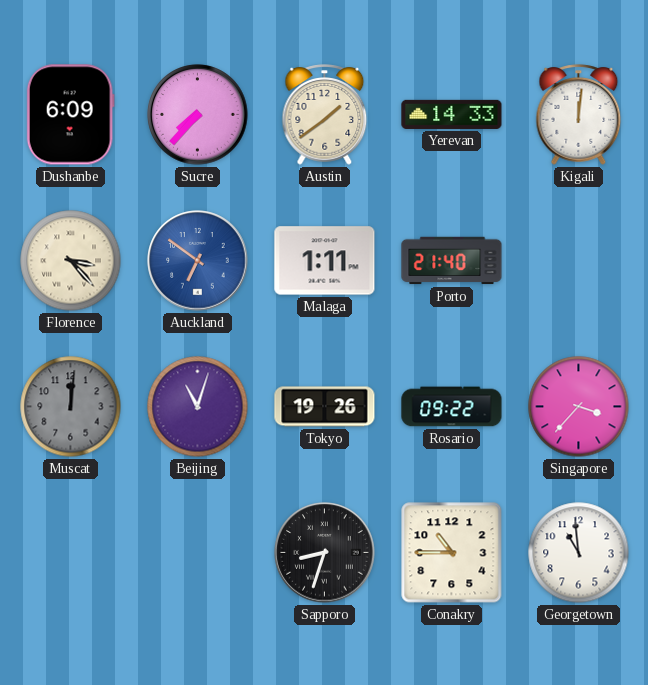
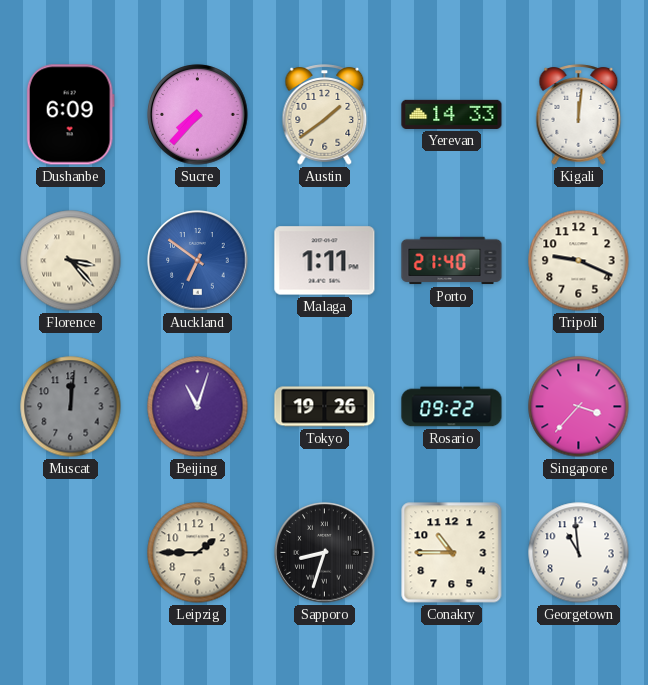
Tripoli: none -> 9:19
Leipzig: none -> 1:45
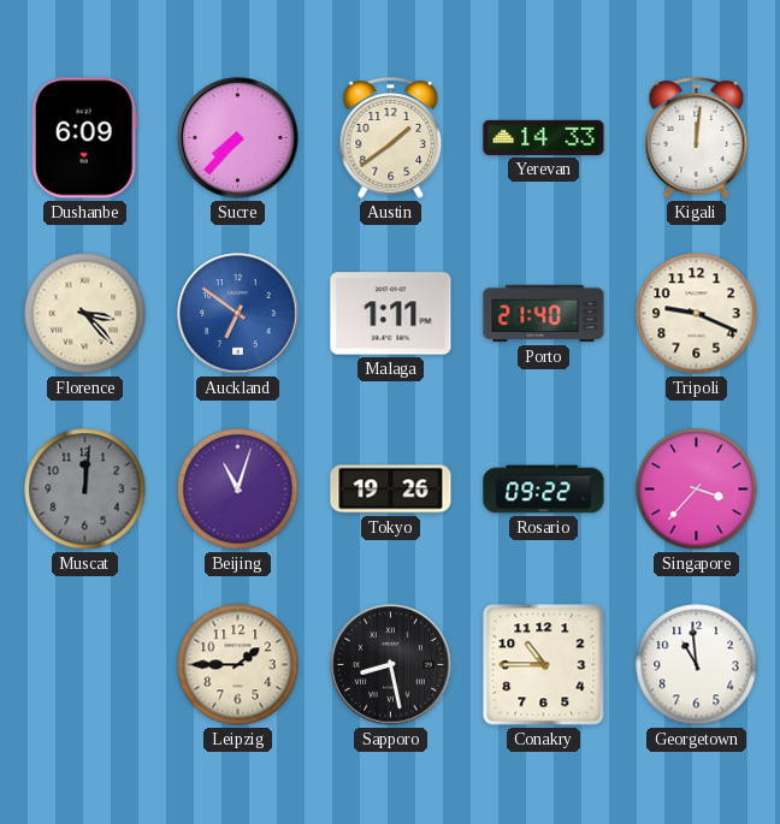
Sapporo: 8:33 -> 8:28
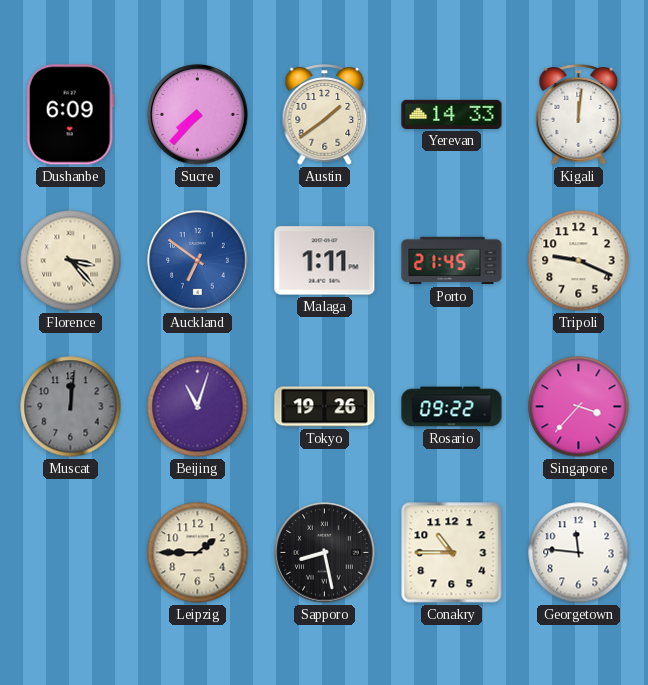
Porto: 21:40 -> 21:45
Georgetown: 10:59 -> 11:46
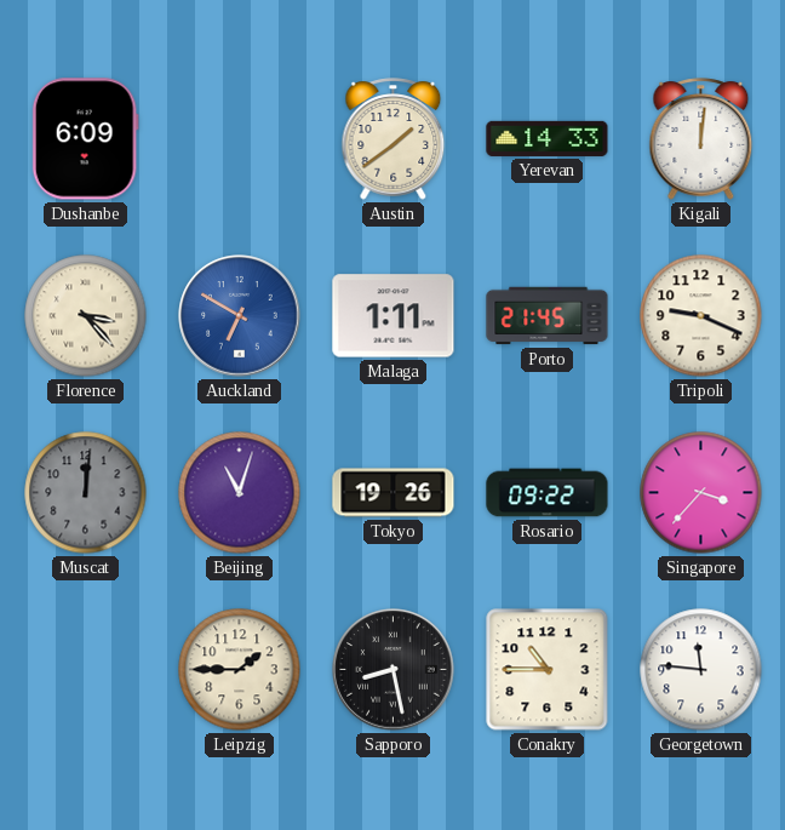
Sucre: 7:37 -> none
Auckland: 6:51 -> 6:50
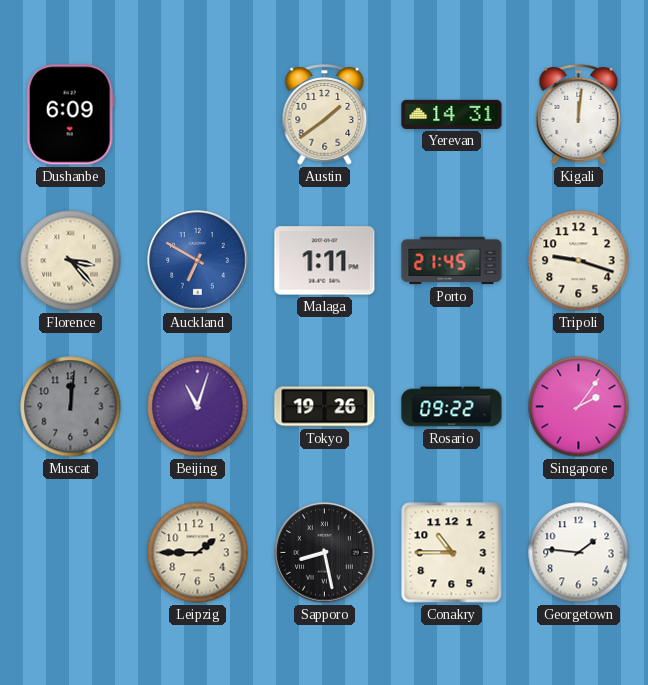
Yerevan: 14:33 -> 14:31
Tripoli: 9:19 -> 9:18
Singapore: 3:37 -> 2:06
Georgetown: 11:46 -> 1:46
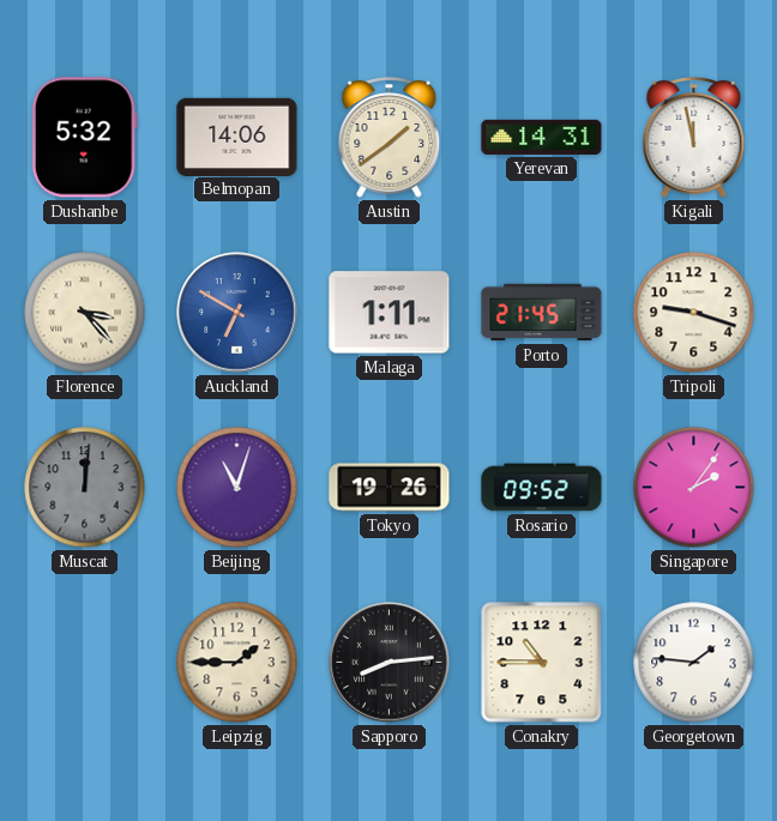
Dushanbe: 6:09 -> 5:32
Belmopan: none -> 14:06
Kigali: 12:01 -> 11:58
Rosario: 09:22 -> 09:52
Sapporo: 8:28 -> 8:14
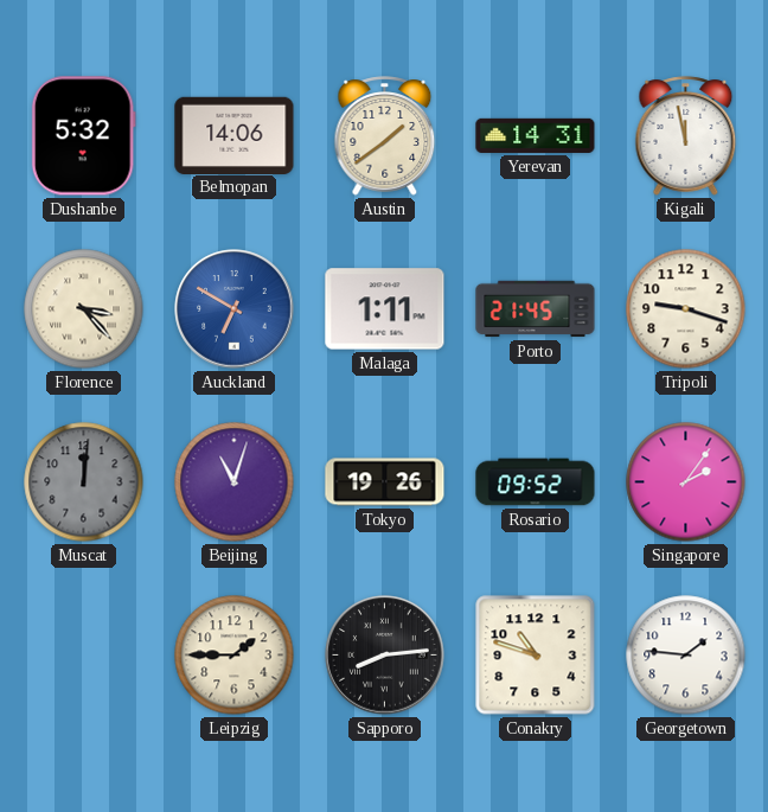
Conakry: 10:45 -> 10:48
